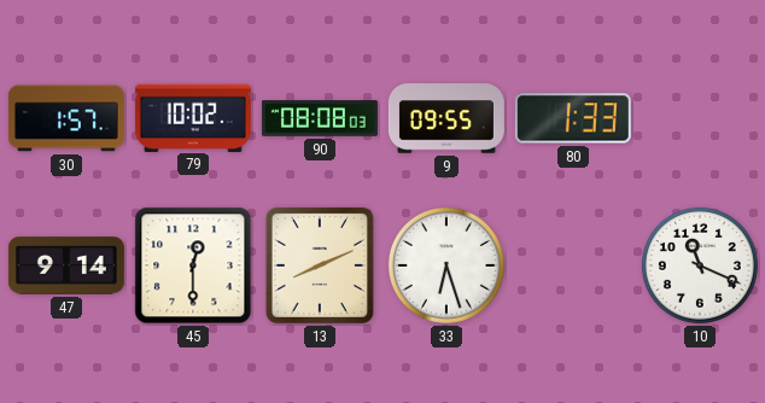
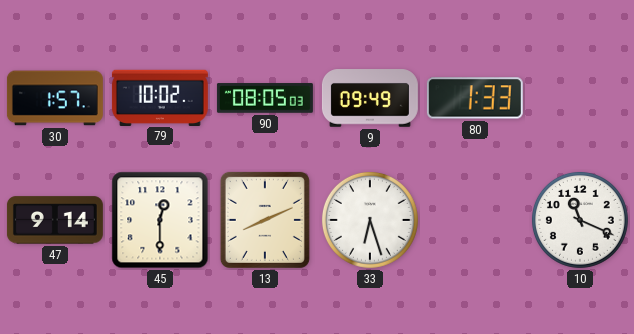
90: 08:08 -> 08:05
9: 09:55 -> 09:49
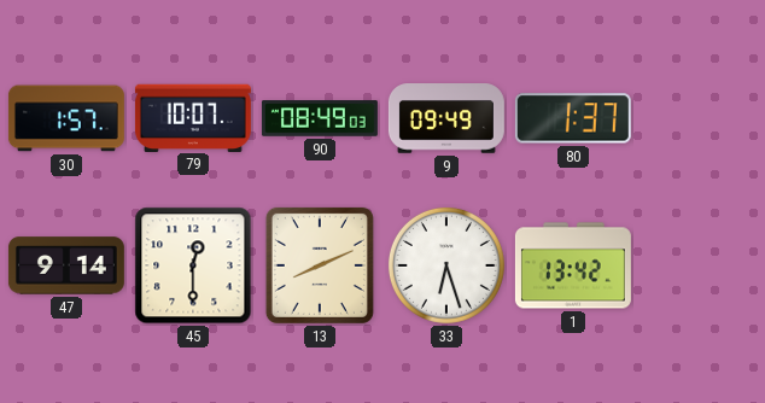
79: 10:02 -> 10:07
90: 08:05 -> 08:49
80: 1:33 -> 1:37
1: none -> 13:42
10: 11:19 -> none
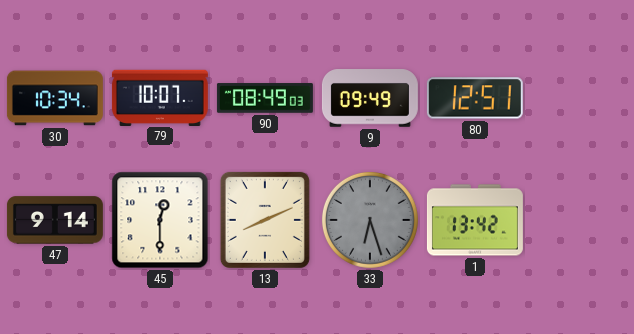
30: 1:57 -> 10:34
80: 1:37 -> 12:51
33 dial: white -> grey
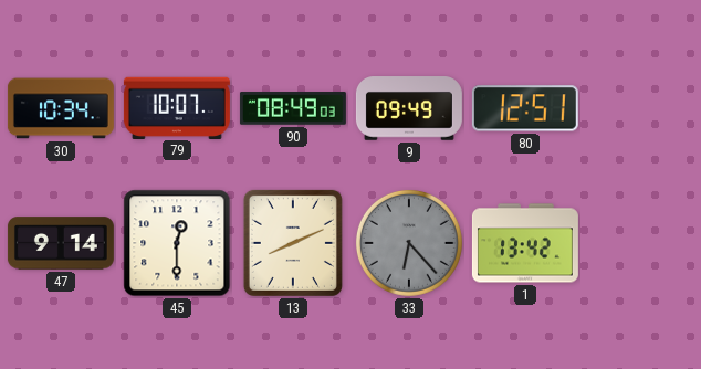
33: 6:27 -> 6:23
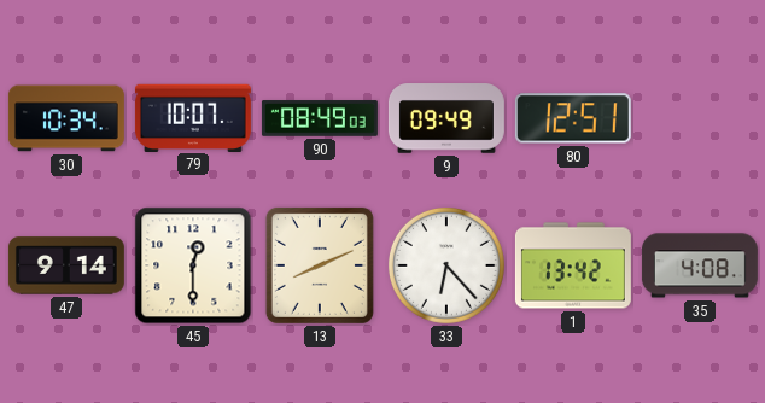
33 dial: grey -> white
35: none -> 4:08
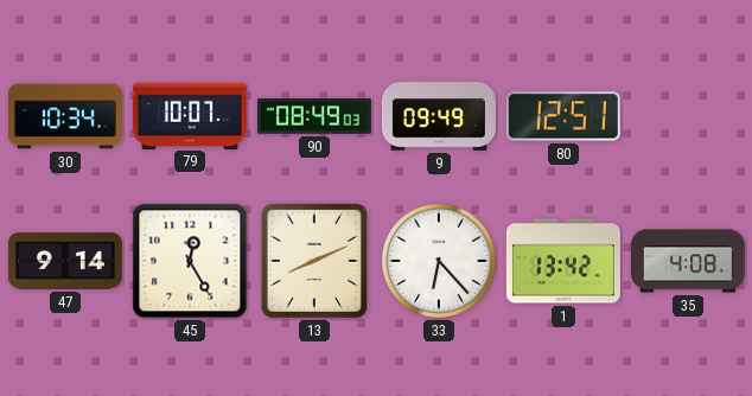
45: 12:30 -> 12:25
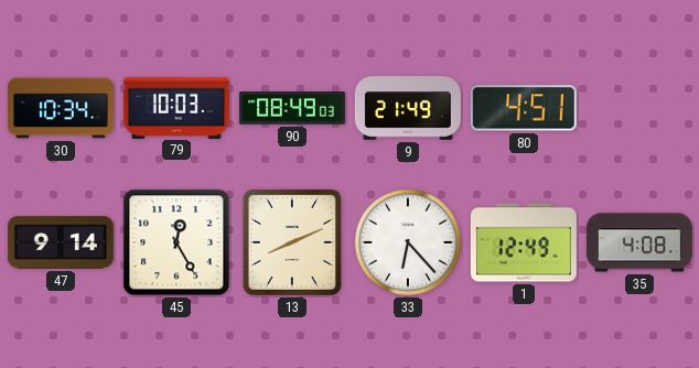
79: 10:07 -> 10:03
9: 09:49 -> 21:49
80: 12:51 -> 4:51
1: 13:42 -> 12:49
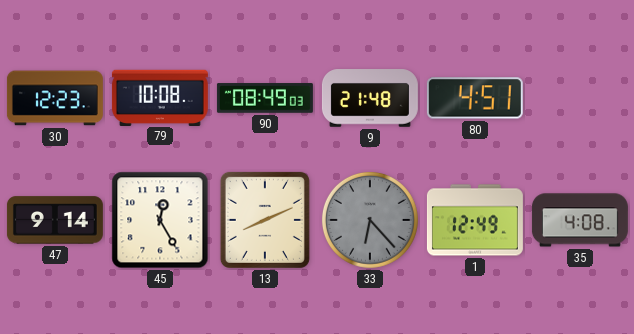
30: 10:34 -> 12:23
79: 10:03 -> 10:08
9: 21:49 -> 21:48
33 dial: white -> grey
